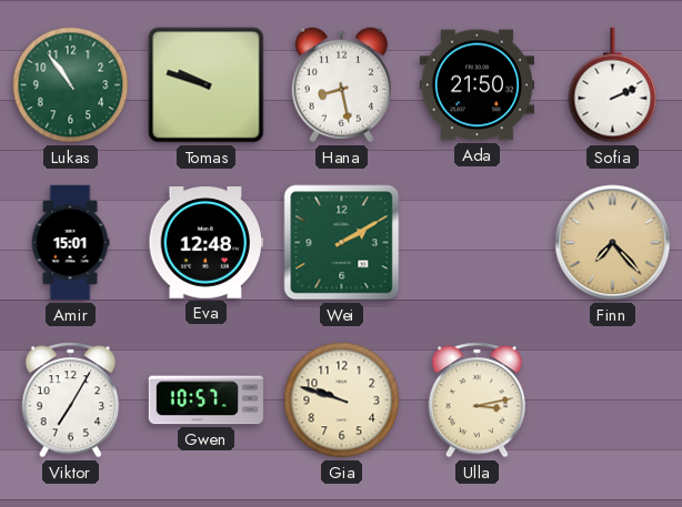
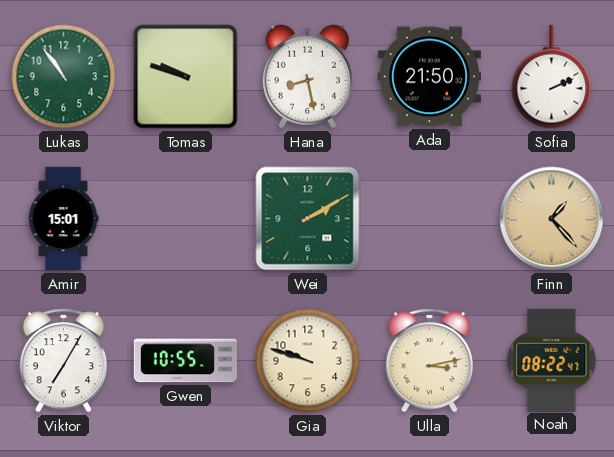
Eva: 12:48 -> none
Finn: 7:23 -> 1:23
Gwen: 10:57 -> 10:55
Noah: none -> 08:22
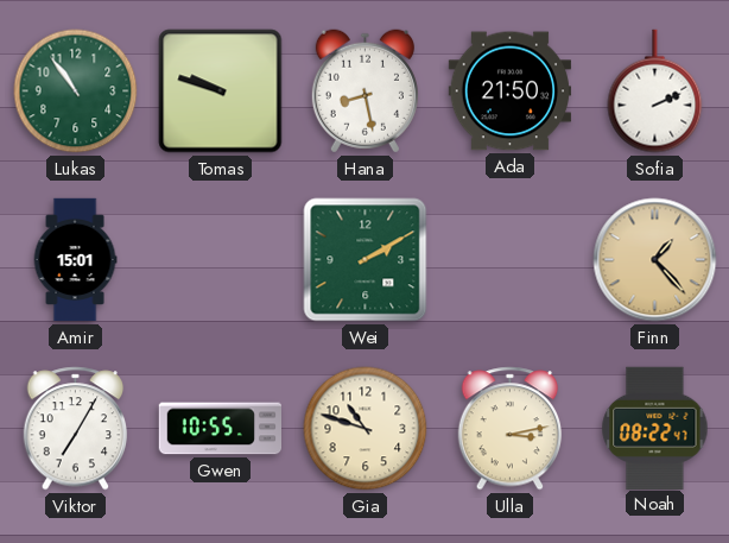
Gia: 9:48 -> 10:48
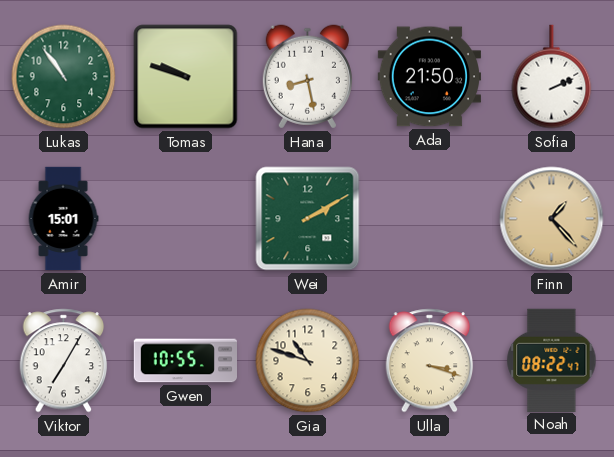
Ulla: 3:13 -> 3:18
